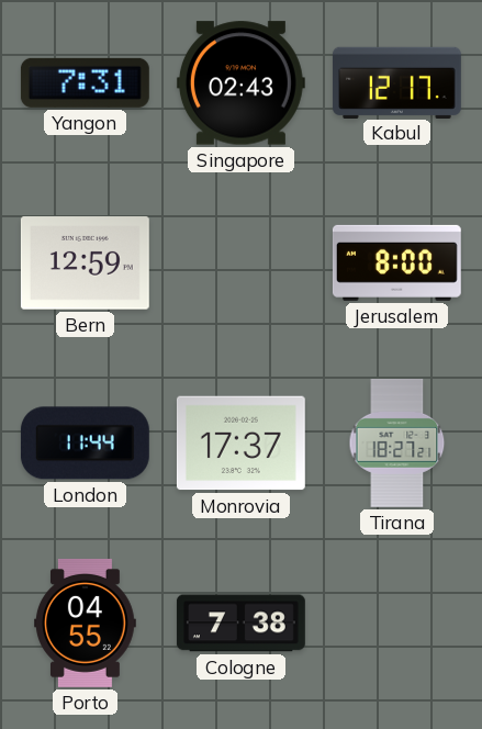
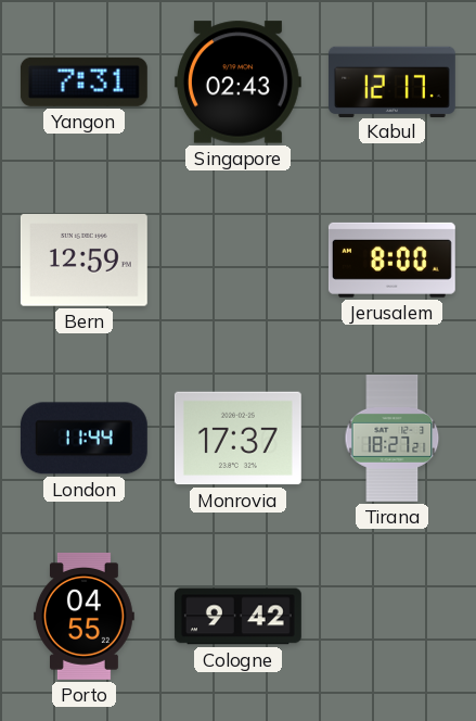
Cologne: 7:38 -> 9:42
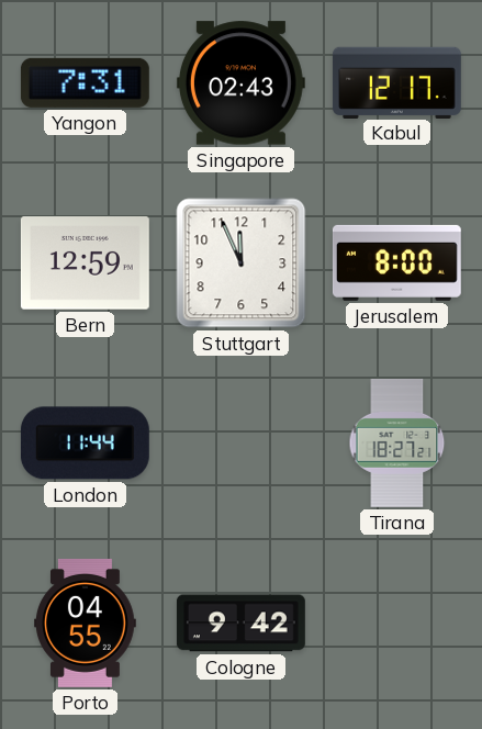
Stuttgart: none -> 11:56
Monrovia: 17:37 -> none
